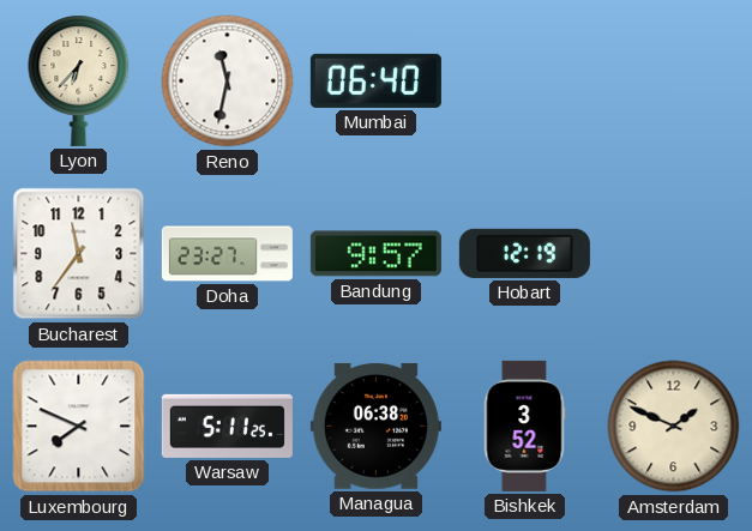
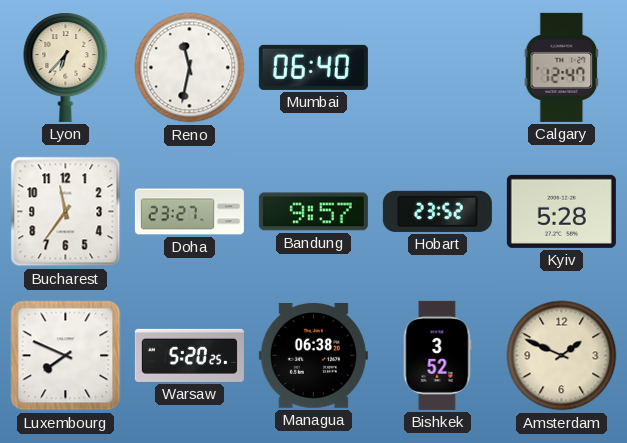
Calgary: none -> 12:47
Hobart: 12:19 -> 23:52
Kyiv: none -> 5:28
Warsaw: 5:11 -> 5:20
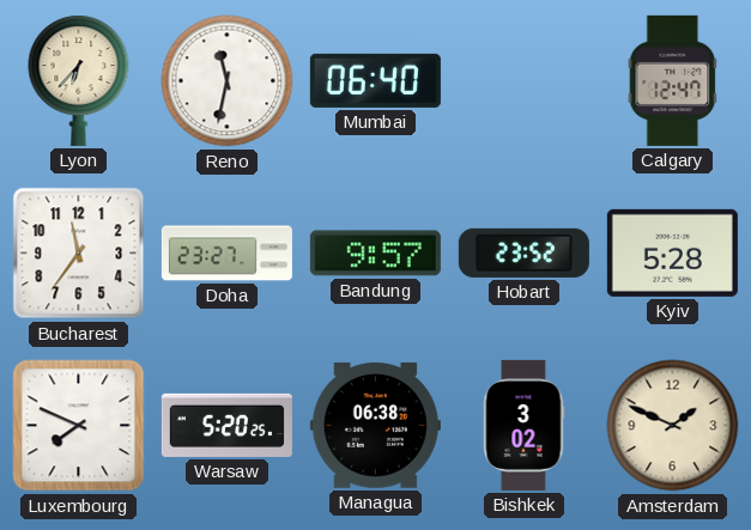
Bishkek: 3:52 -> 3:02
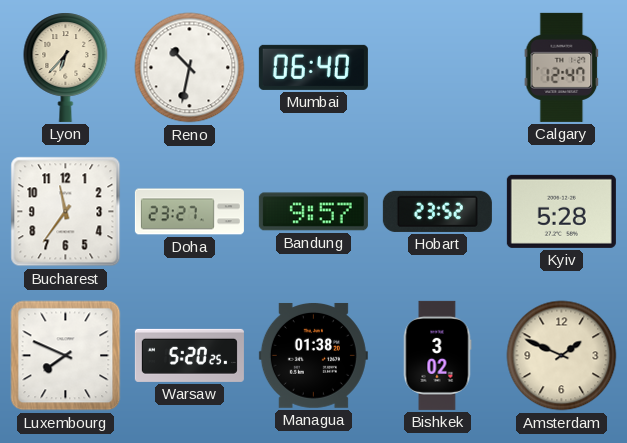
Reno: 11:32 -> 10:32
Managua: 06:38 -> 01:38
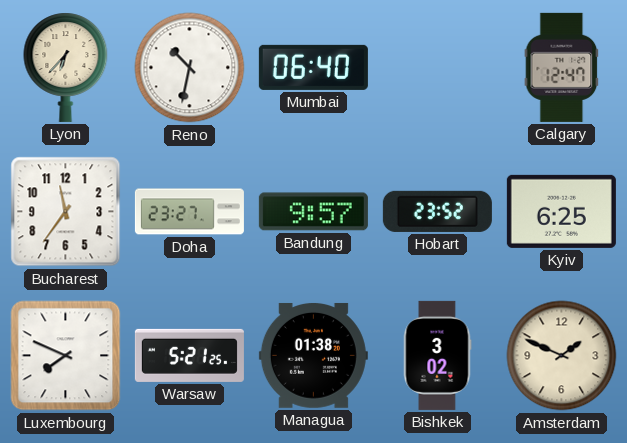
Kyiv: 5:28 -> 6:25
Warsaw: 5:20 -> 5:21
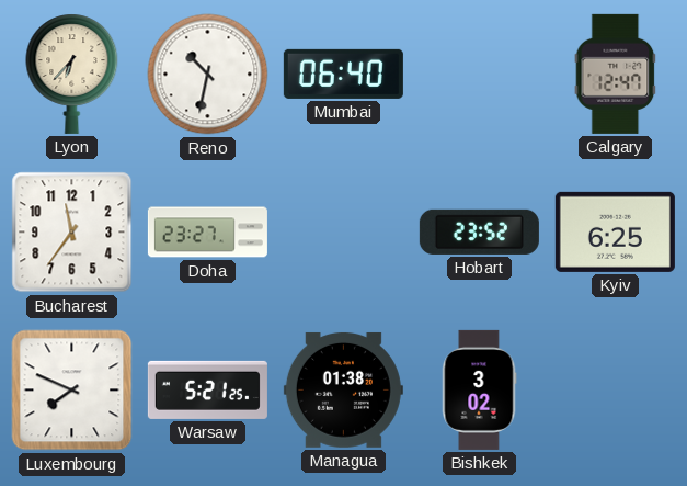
Bandung: 9:57 -> none
Amsterdam: 1:49 -> none
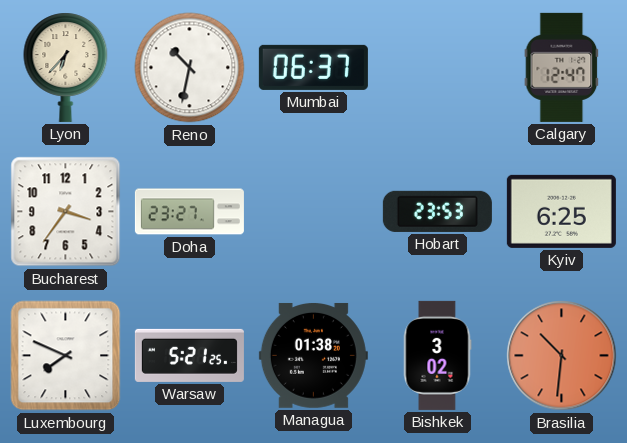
Mumbai: 06:40 -> 06:37
Bucharest: 11:36 -> 3:36
Hobart: 23:52 -> 23:53
Brasilia: none -> 10:31
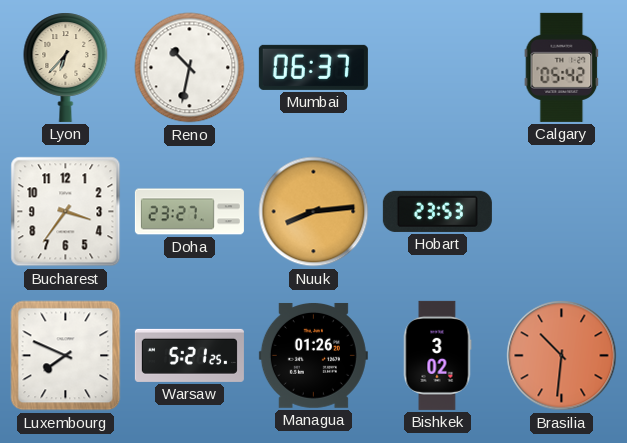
Calgary: 12:47 -> 05:42
Nuuk: none -> 8:14
Kyiv: 6:25 -> none
Managua: 01:38 -> 01:26
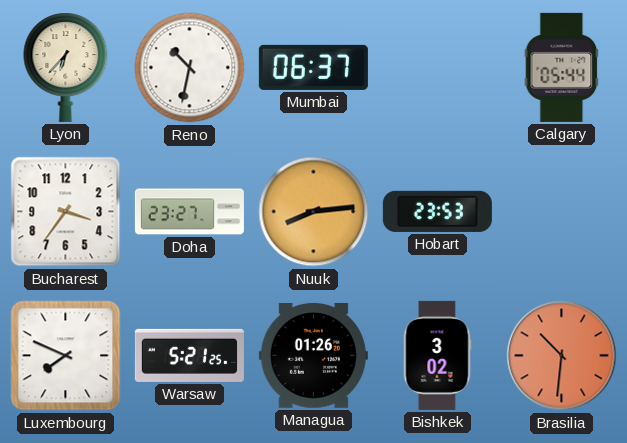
Calgary: 05:42 -> 05:44
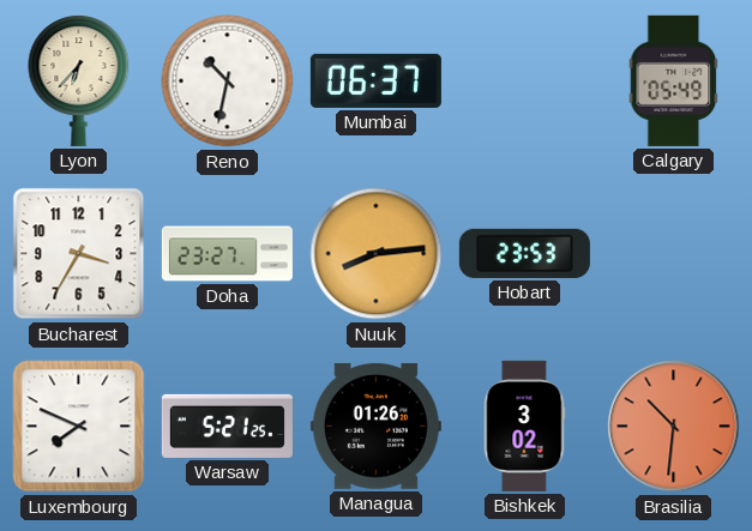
Calgary: 05:44 -> 05:49
Bucharest: 3:36 -> 3:35
